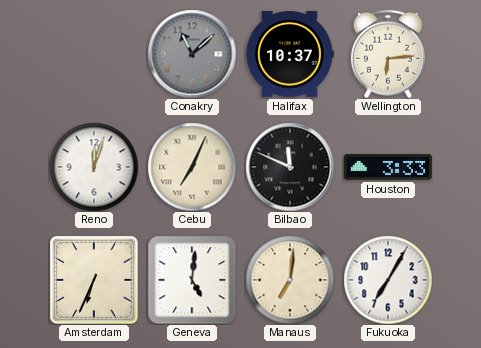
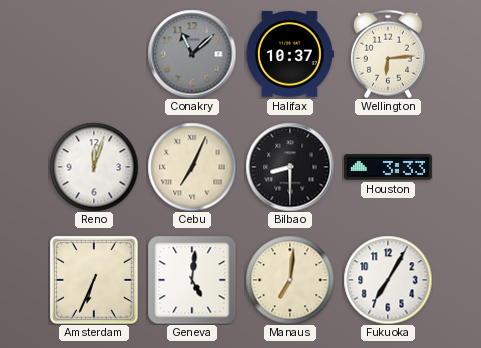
Bilbao: 11:49 -> 8:30
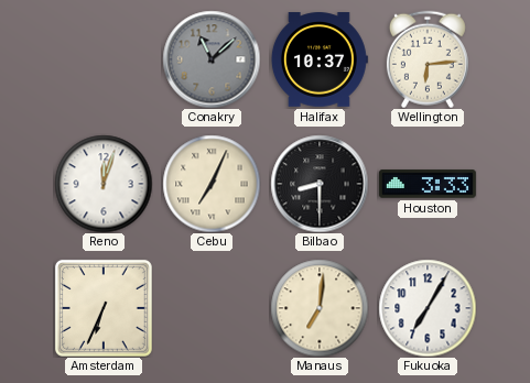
Geneva: 5:01 -> none
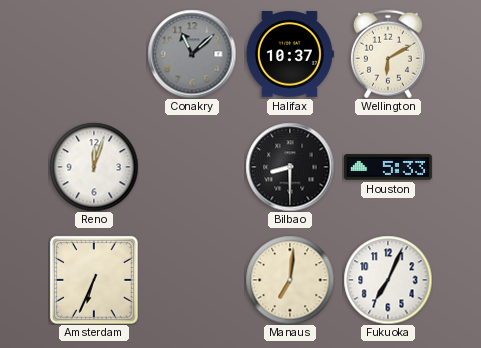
Wellington: 6:14 -> 6:10
Cebu: 7:04 -> none
Houston: 3:33 -> 5:33
Fukuoka: 7:05 -> 7:04
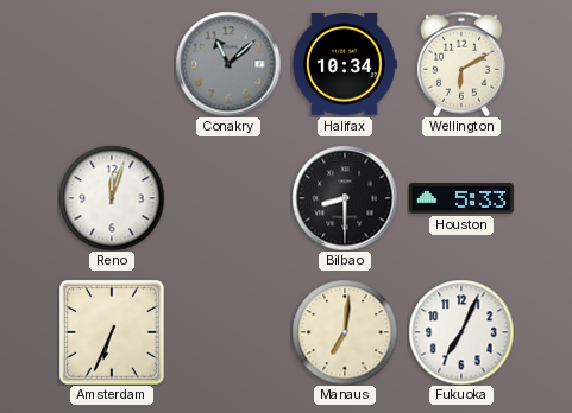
Halifax: 10:37 -> 10:34
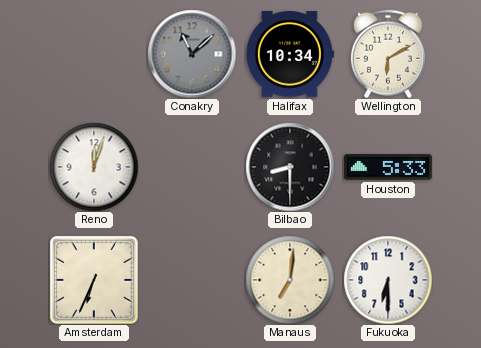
Fukuoka: 7:04 -> 6:30
